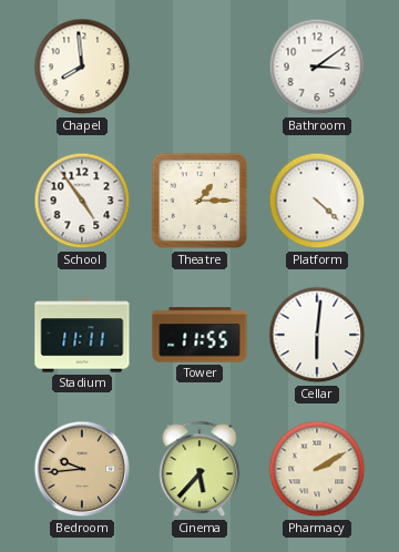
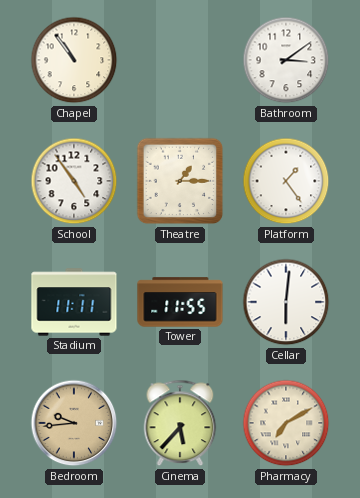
Chapel: 7:59 -> 10:54
Platform: 4:22 -> 1:24
Pharmacy: 2:10 -> 7:10
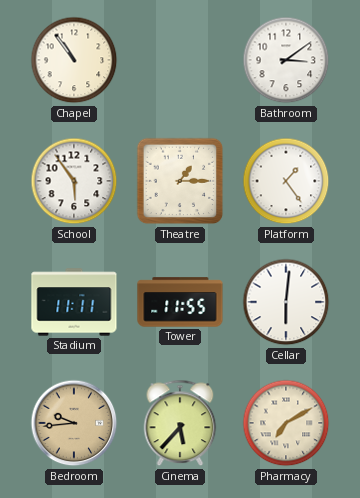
School: 4:54 -> 5:54
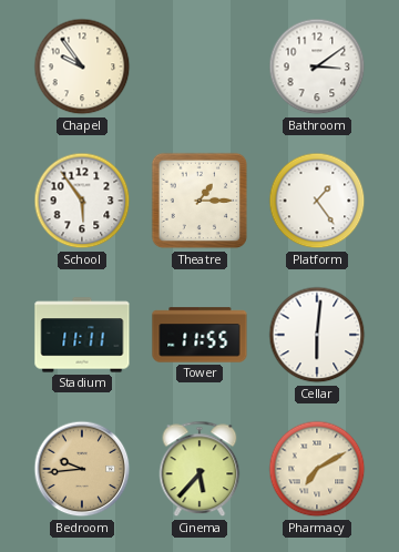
Chapel: 10:54 -> 9:54
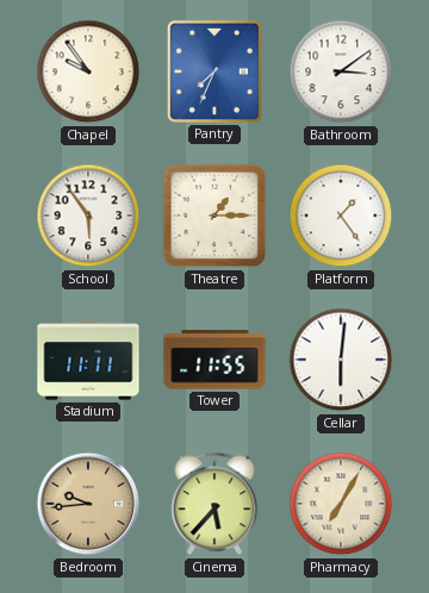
Pantry: none -> 7:34
Pharmacy: 7:10 -> 7:05
